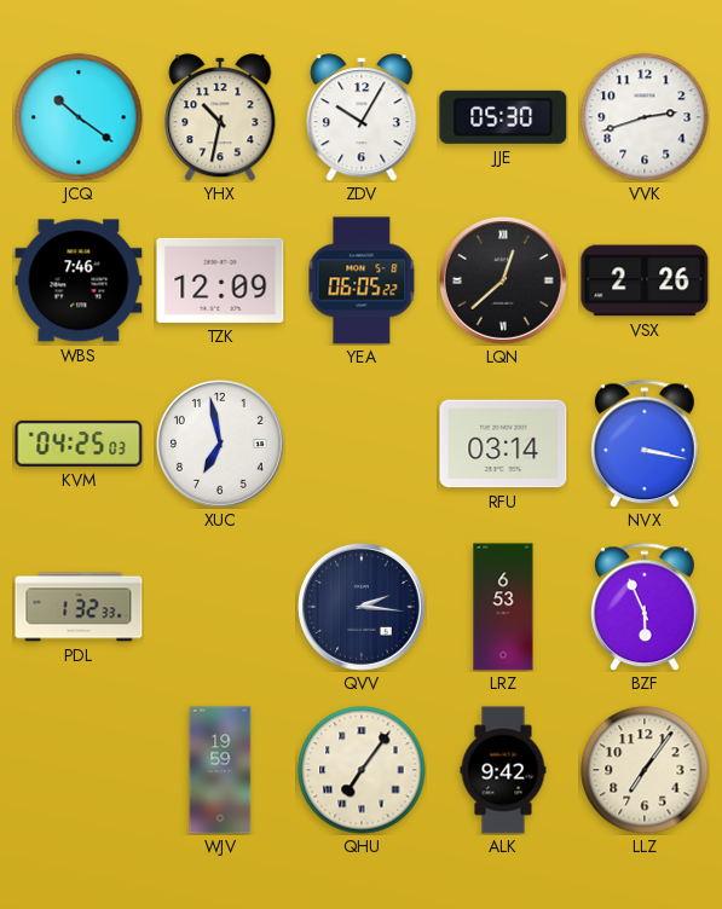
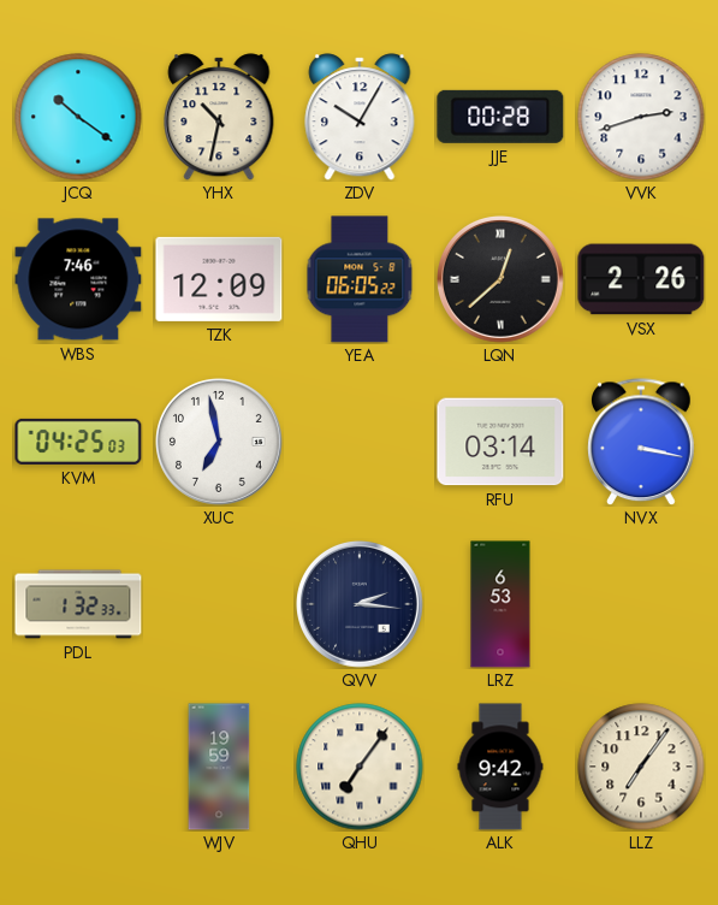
JJE: 05:30 -> 00:28
BZF: 5:56 -> none
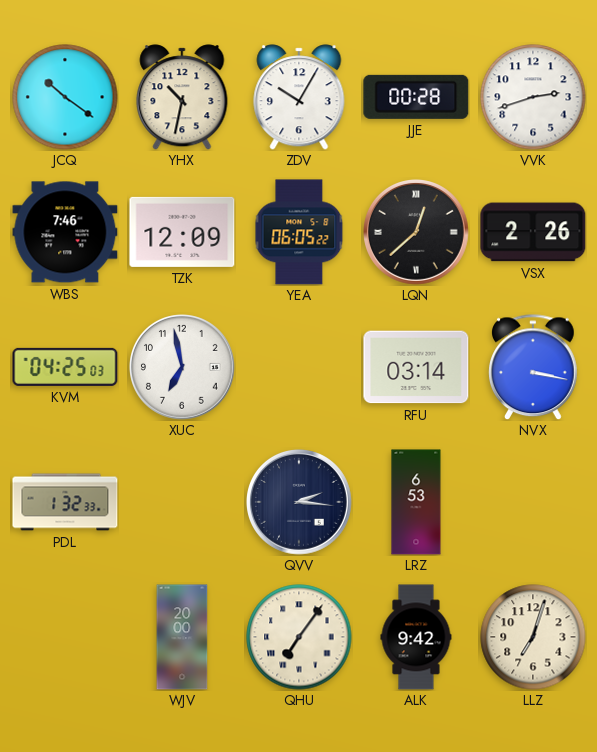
WJV: 19:59 -> 20:00
LLZ: 7:06 -> 7:03
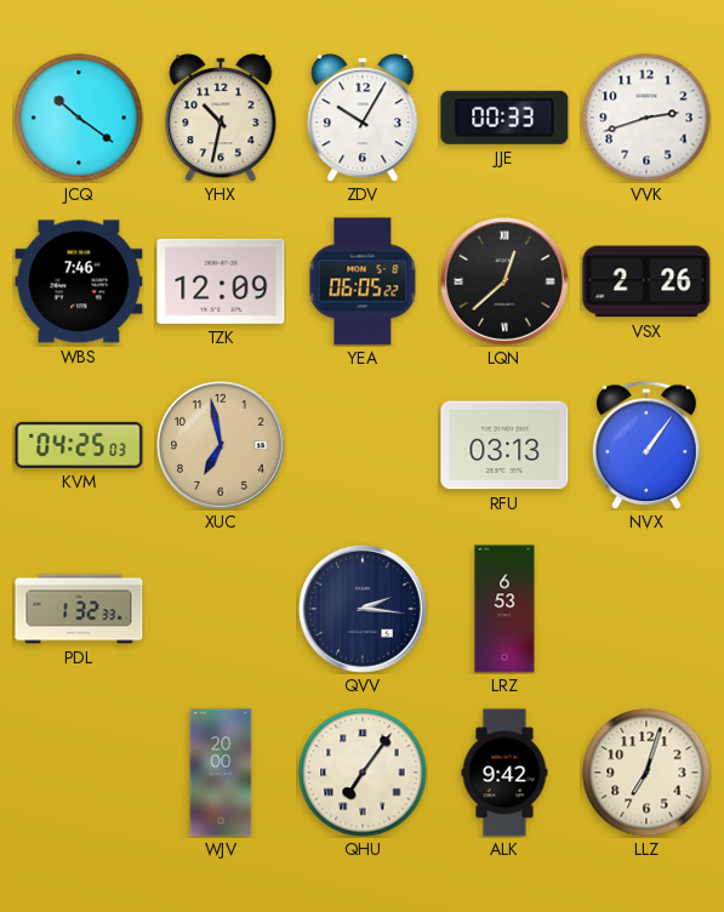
JJE: 00:28 -> 00:33
XUC dial: white -> champagne
RFU: 03:14 -> 03:13
NVX: 3:17 -> 1:06
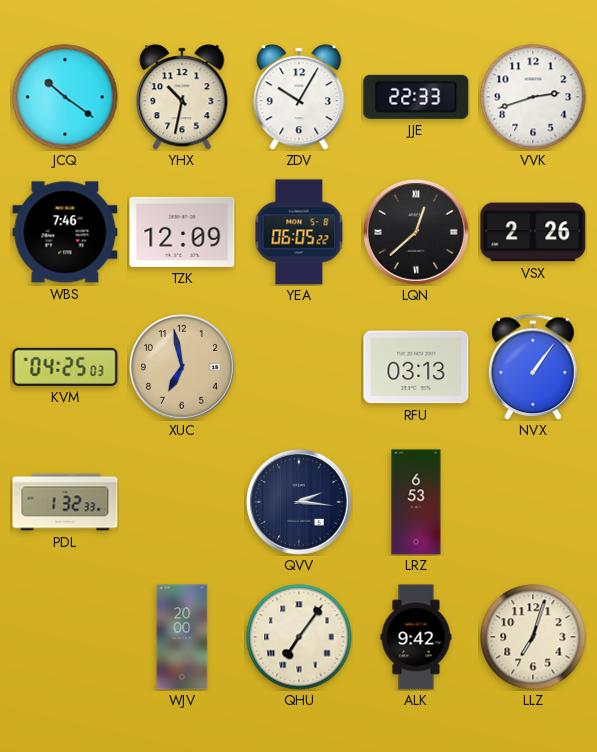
JJE: 00:33 -> 22:33
